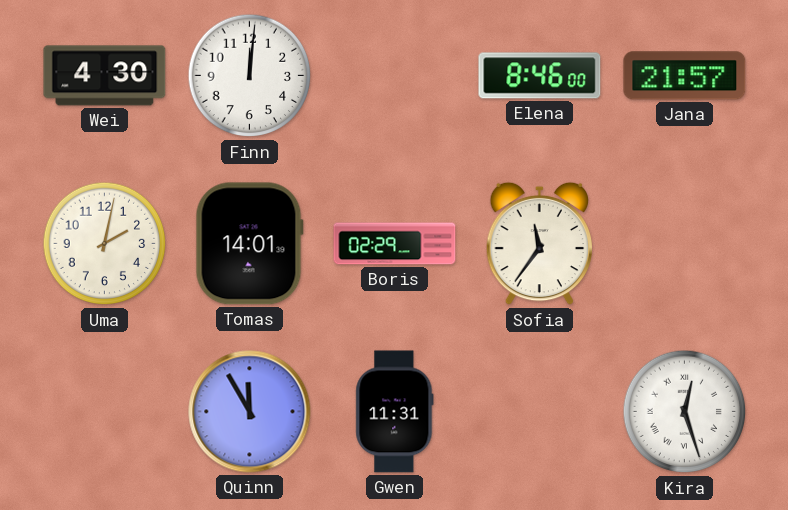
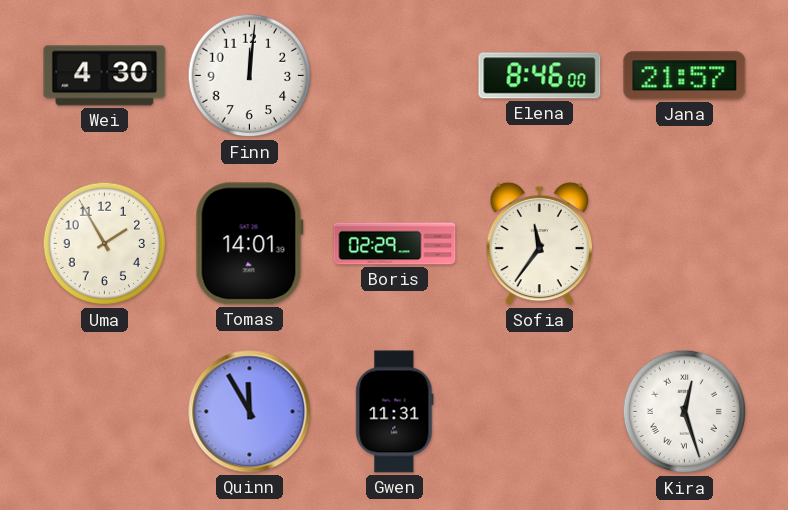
Uma: 2:02 -> 1:55
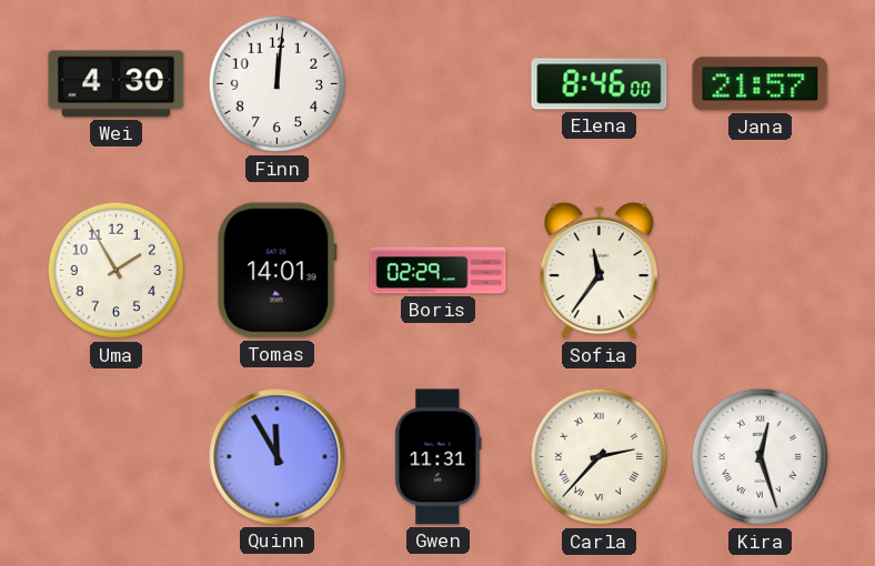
Carla: none -> 2:37
